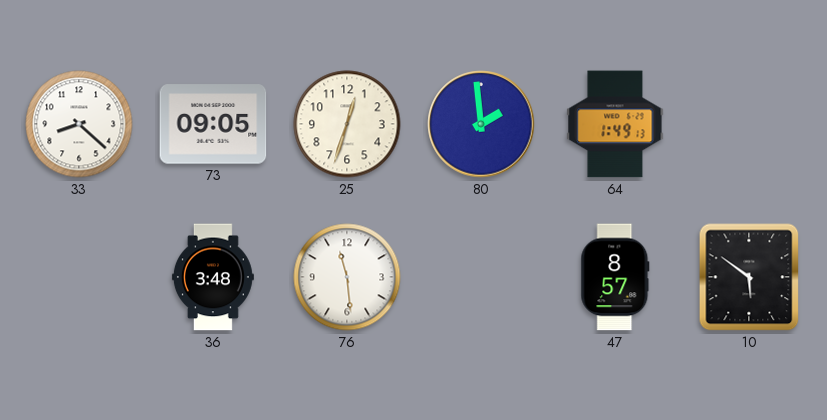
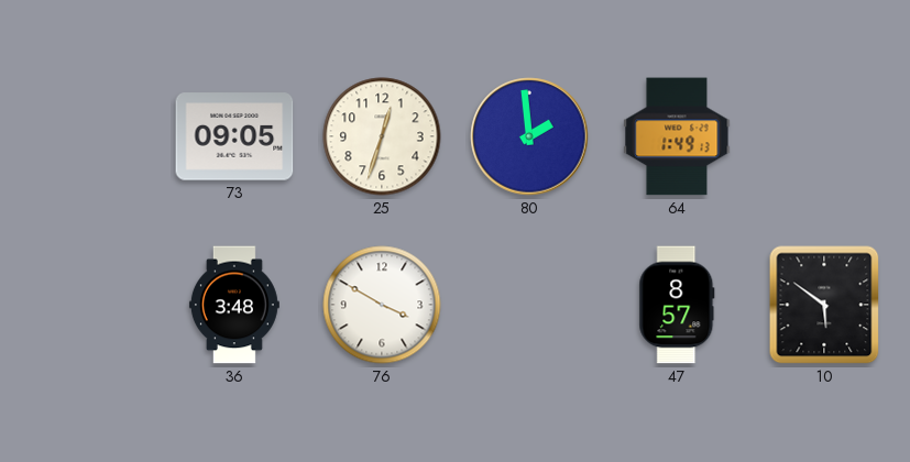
33: 8:22 -> none
76: 11:29 -> 3:50
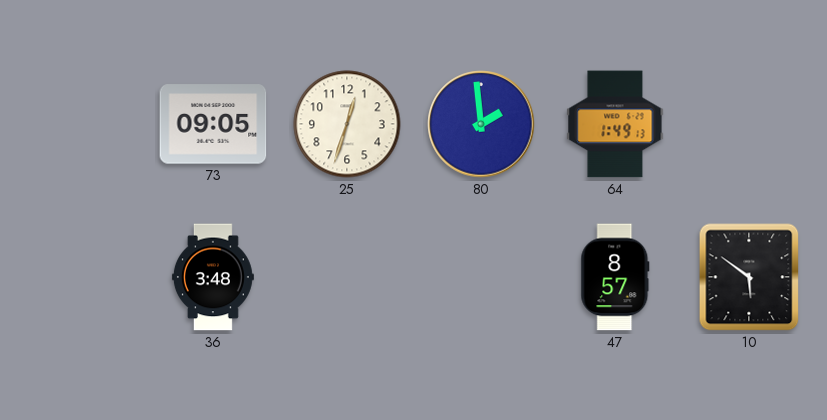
76: 3:50 -> none
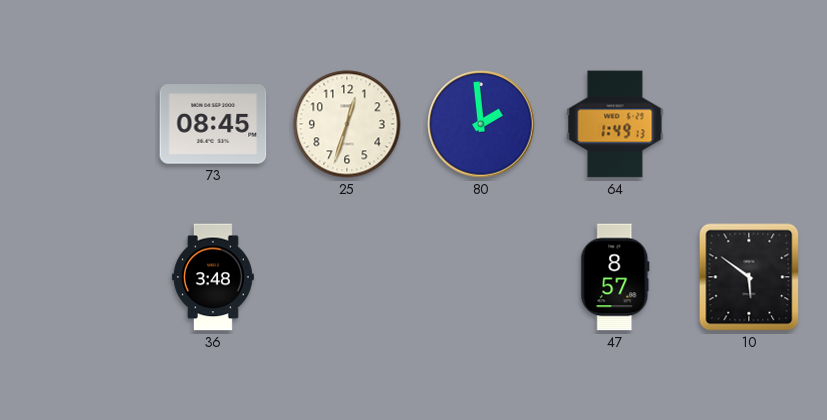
73: 09:05 -> 08:45
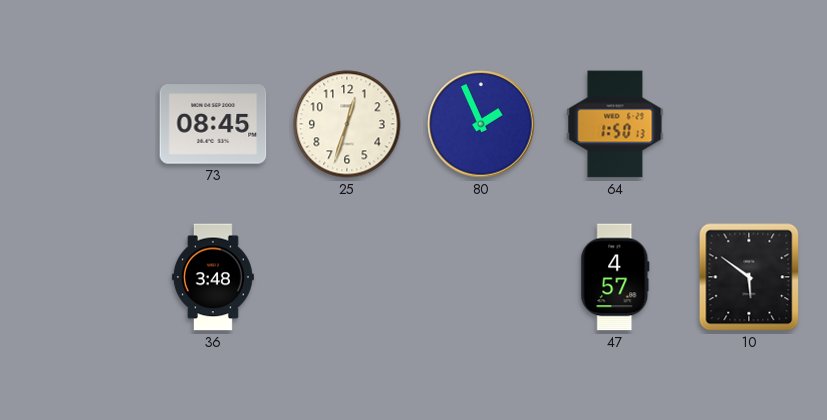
80: 1:59 -> 1:56
64: 1:49 -> 1:50
47: 8:57 -> 4:57
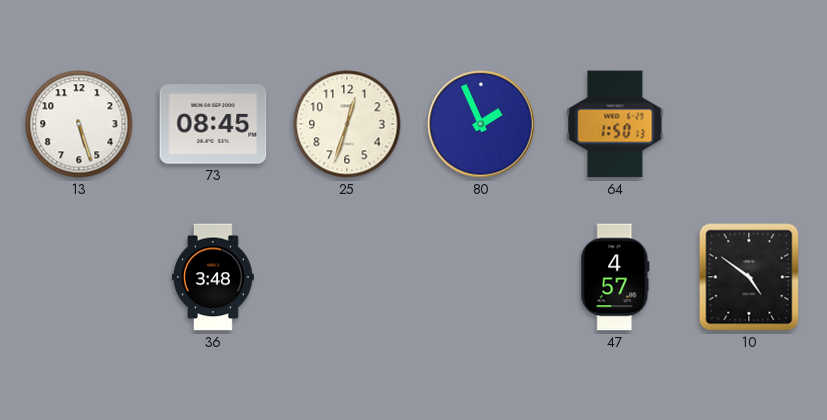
13: none -> 5:27
10: 5:51 -> 4:51
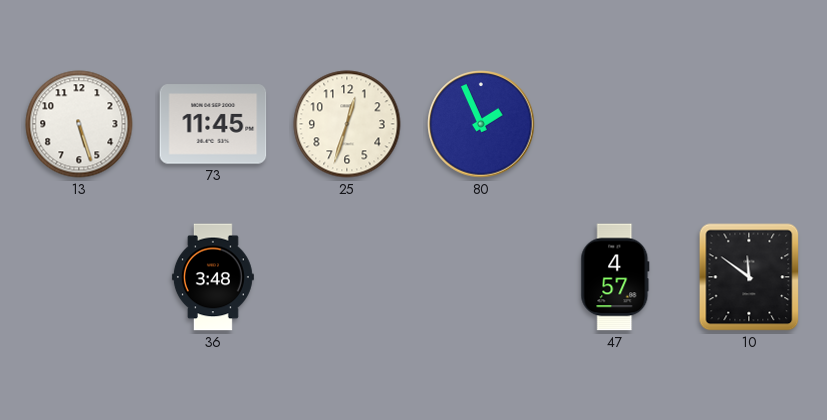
73: 08:45 -> 11:45
64: 1:50 -> none
10: 4:51 -> 11:51
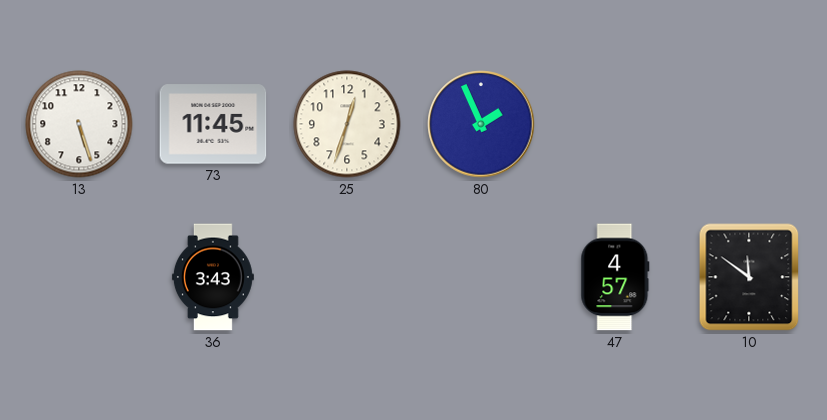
36: 3:48 -> 3:43
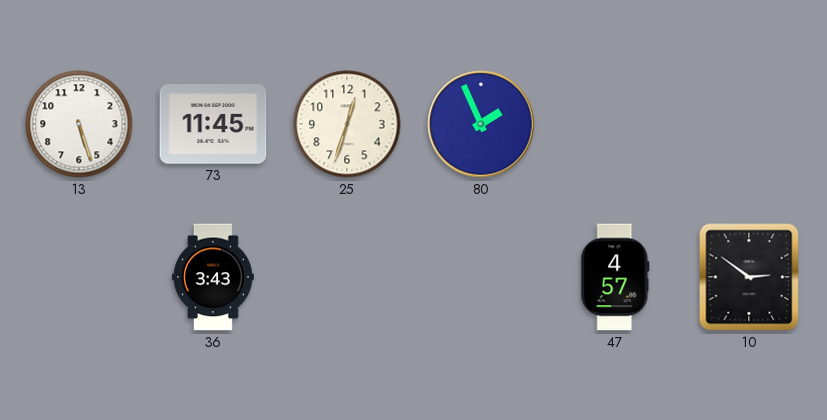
10: 11:51 -> 2:51
